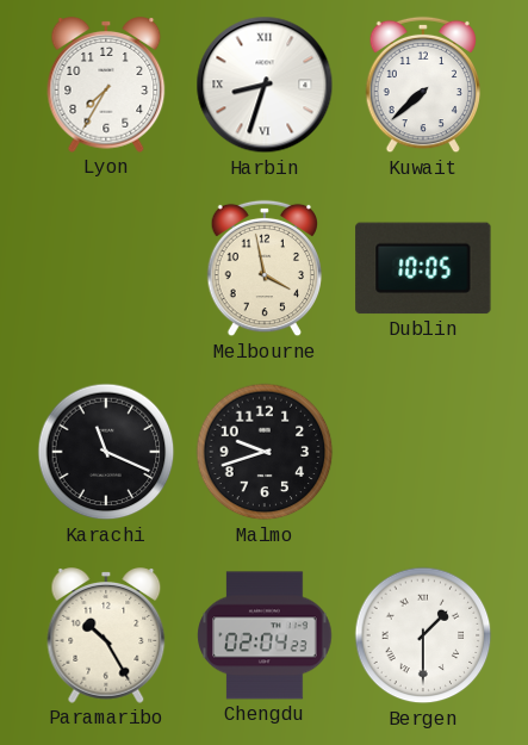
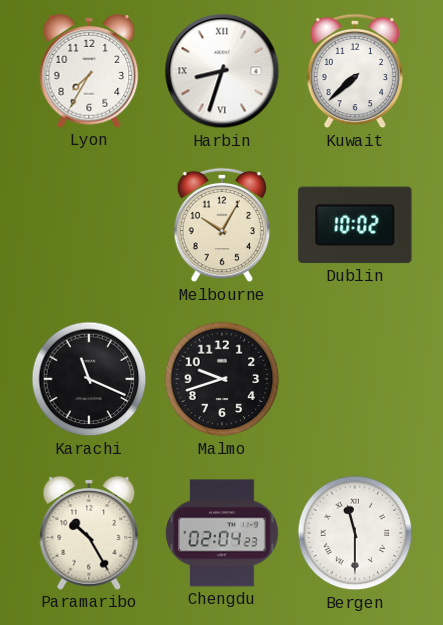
Melbourne: 3:58 -> 10:05
Dublin: 10:05 -> 10:02
Bergen: 1:30 -> 11:30
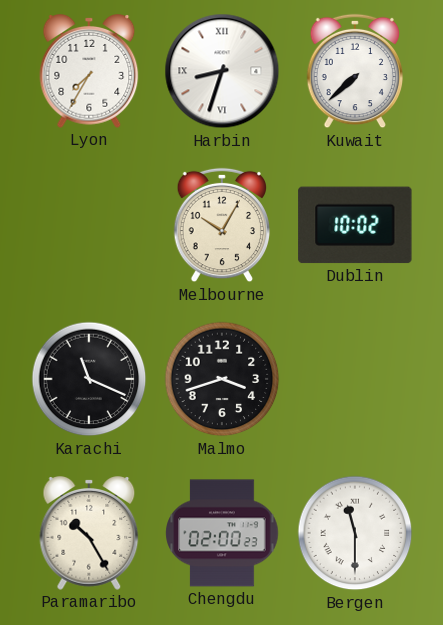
Malmo: 9:42 -> 3:42
Chengdu: 02:04 -> 02:00
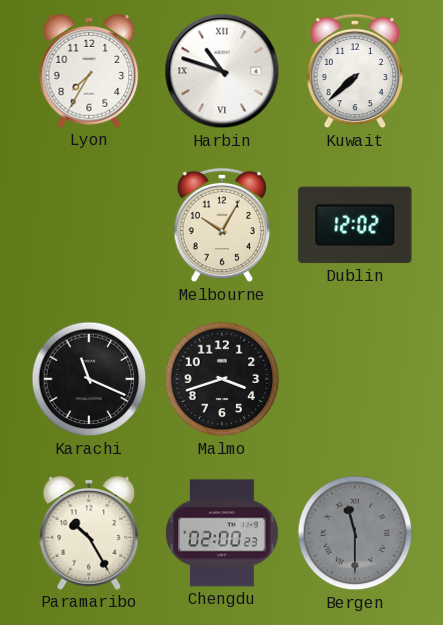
Harbin: 8:33 -> 10:48
Dublin: 10:02 -> 12:02
Bergen dial: white -> grey
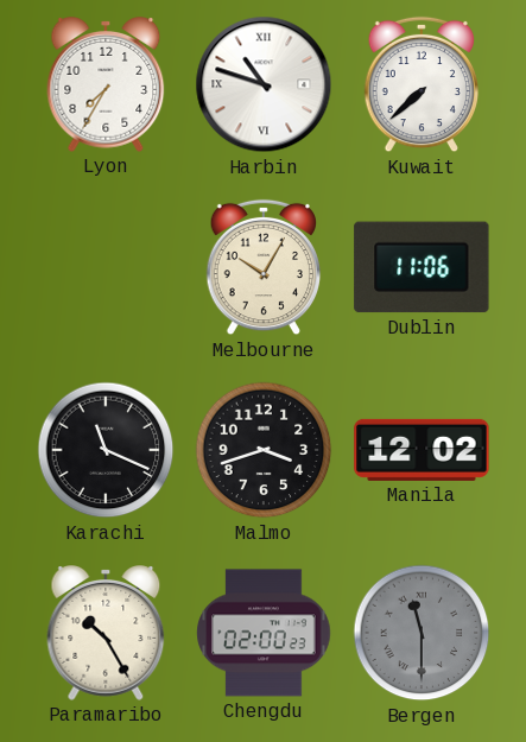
Dublin: 12:02 -> 11:06
Manila: none -> 12:02
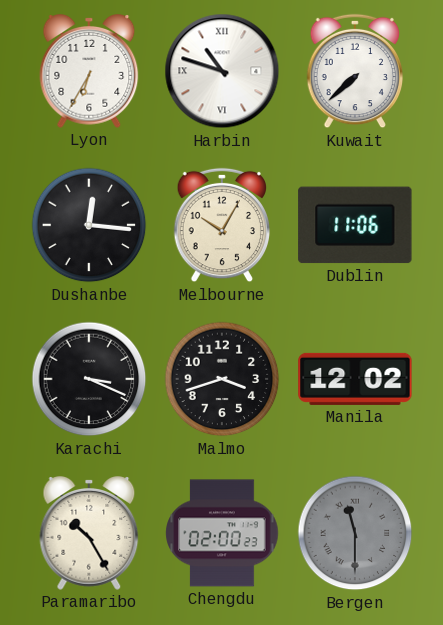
Lyon: 7:35 -> 6:35
Dushanbe: none -> 12:16
Karachi: 11:19 -> 3:19
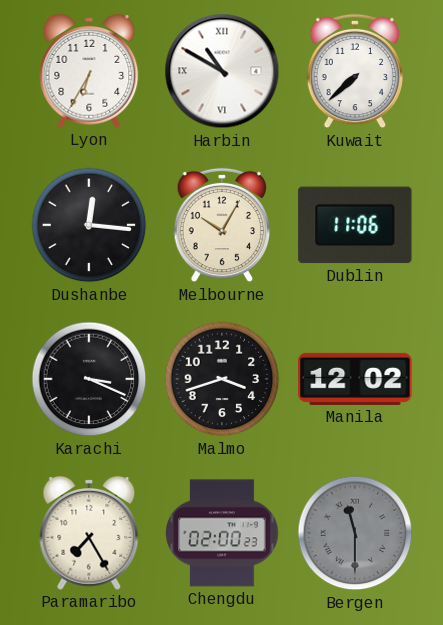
Harbin: 10:48 -> 10:50
Paramaribo: 10:25 -> 7:25
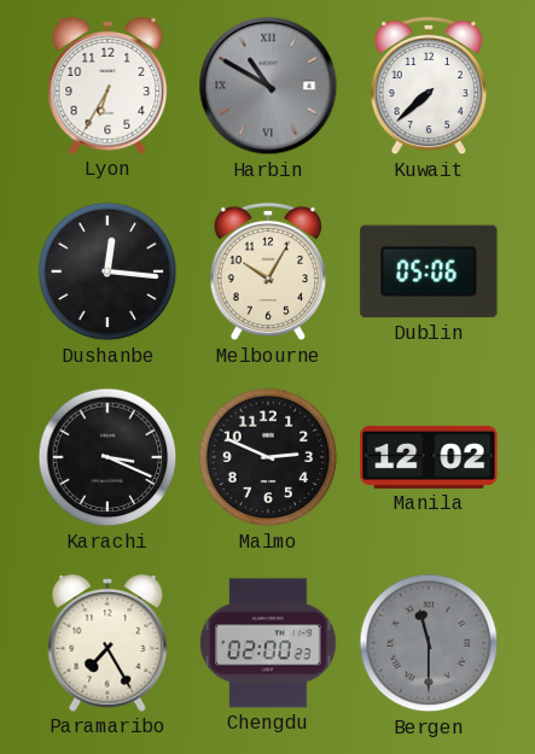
Harbin dial: white -> grey
Dublin: 11:06 -> 05:06
Malmo: 3:42 -> 2:49
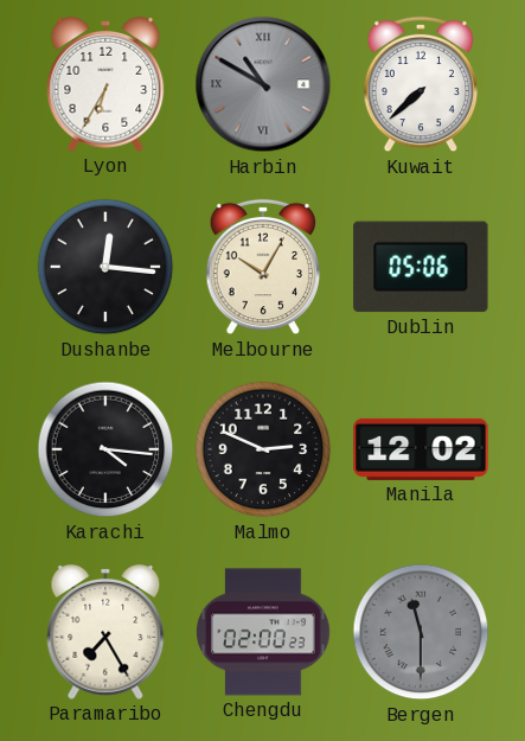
Karachi: 3:19 -> 4:16
